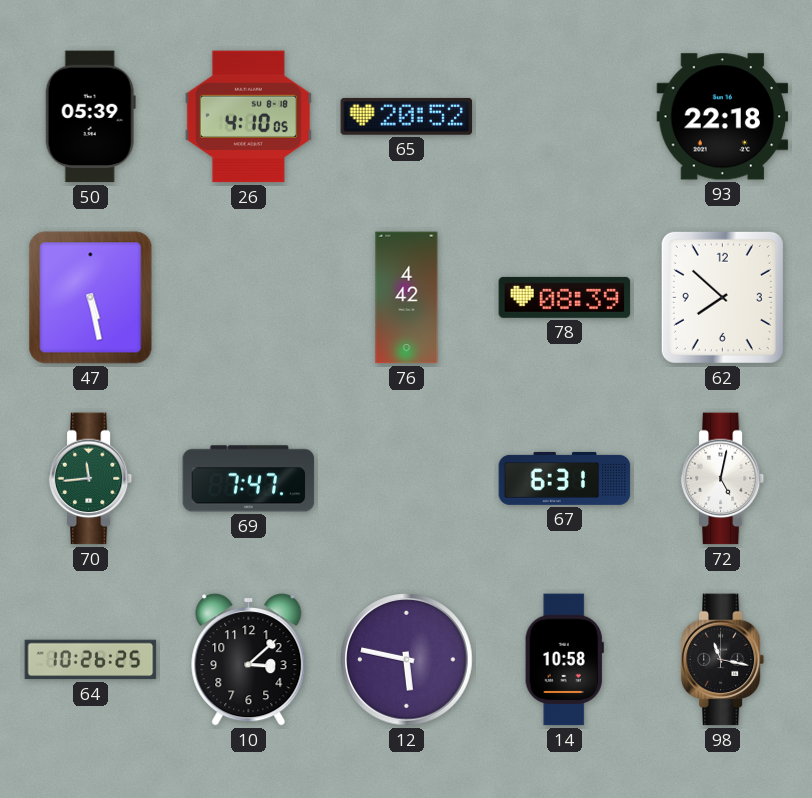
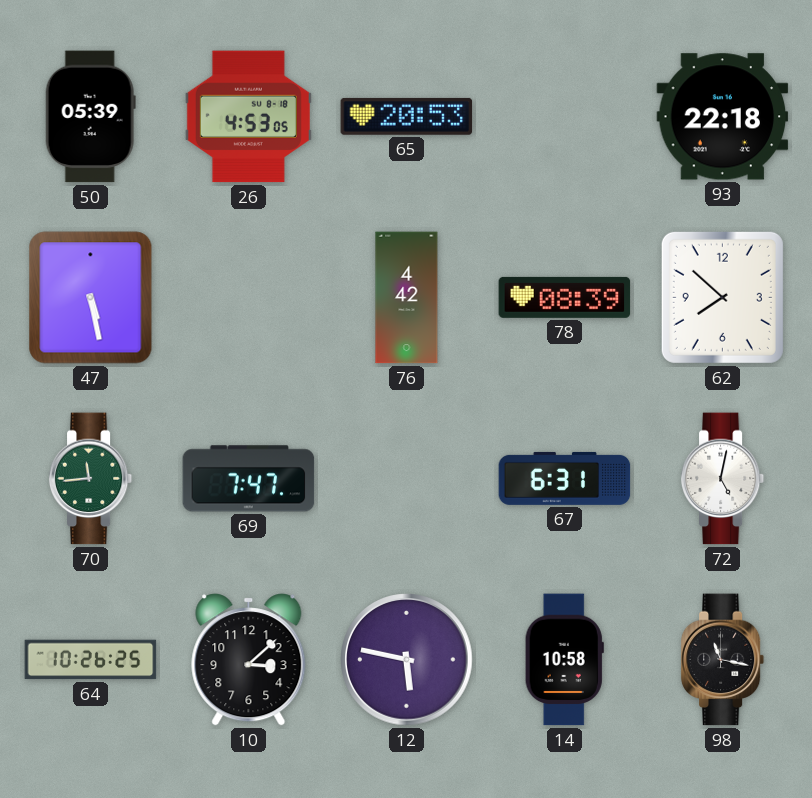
26: 4:10 -> 4:53
65: 20:52 -> 20:53
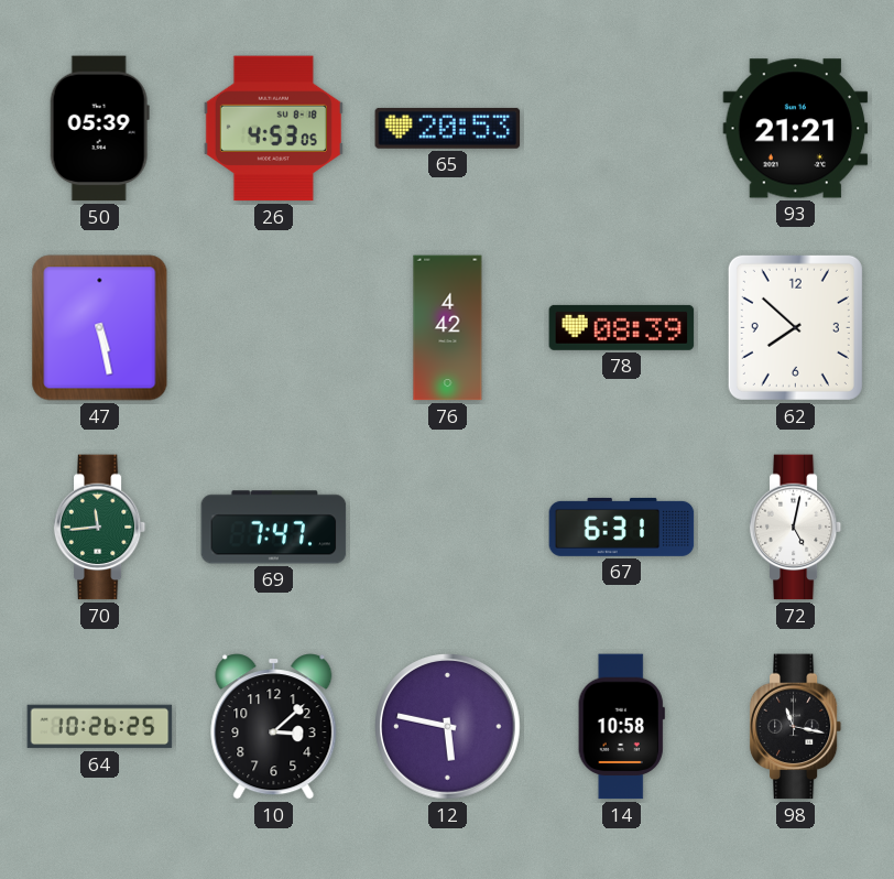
93: 22:18 -> 21:21
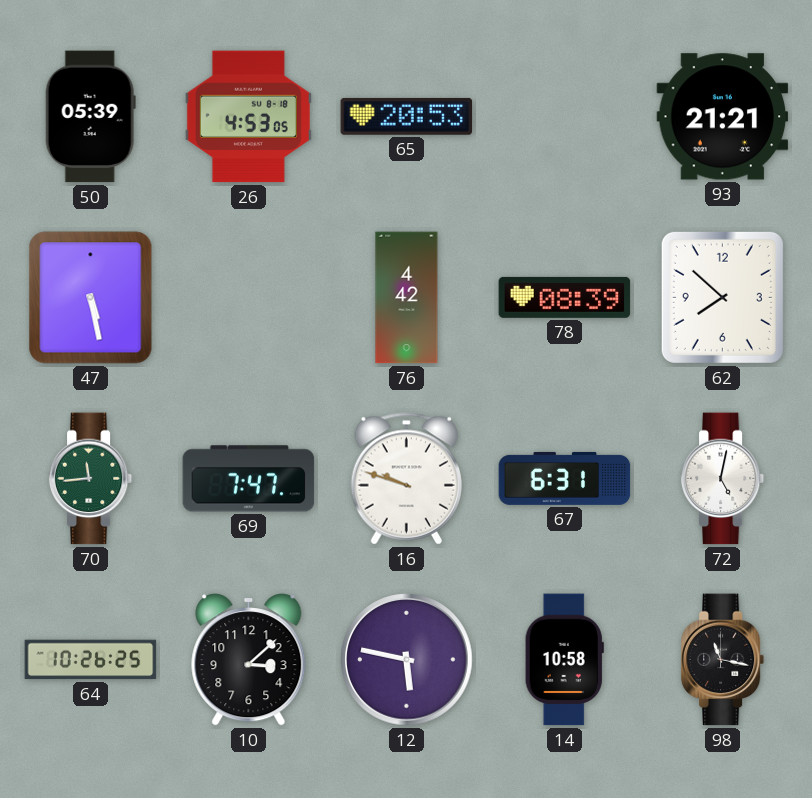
16: none -> 9:48
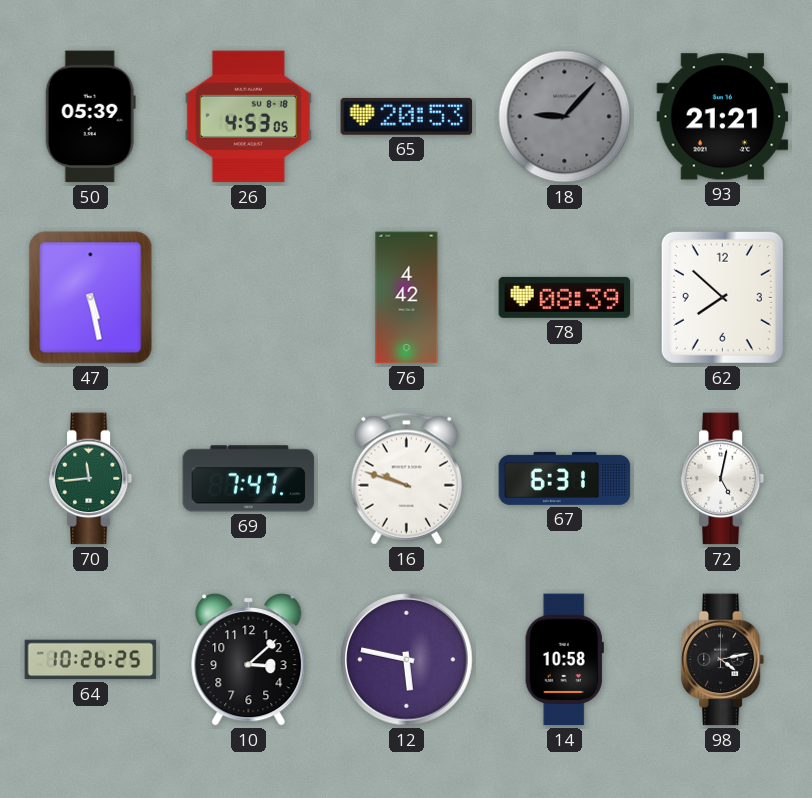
18: none -> 9:07
98: 11:17 -> 4:13
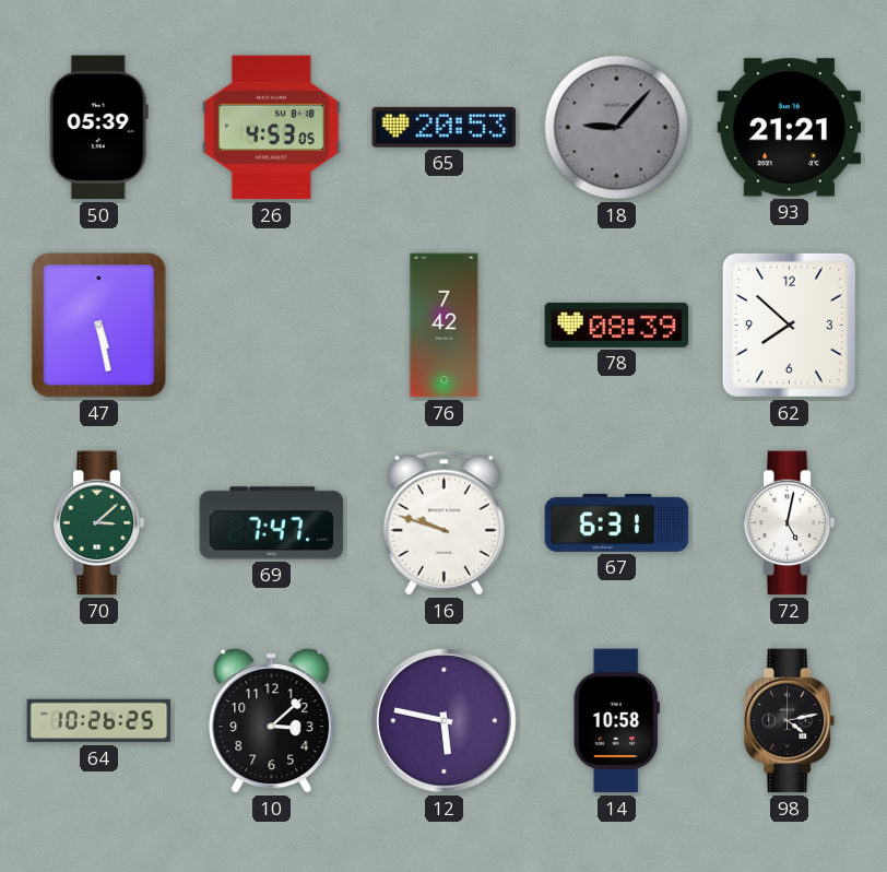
76: 4:42 -> 7:42
70: 11:44 -> 3:08
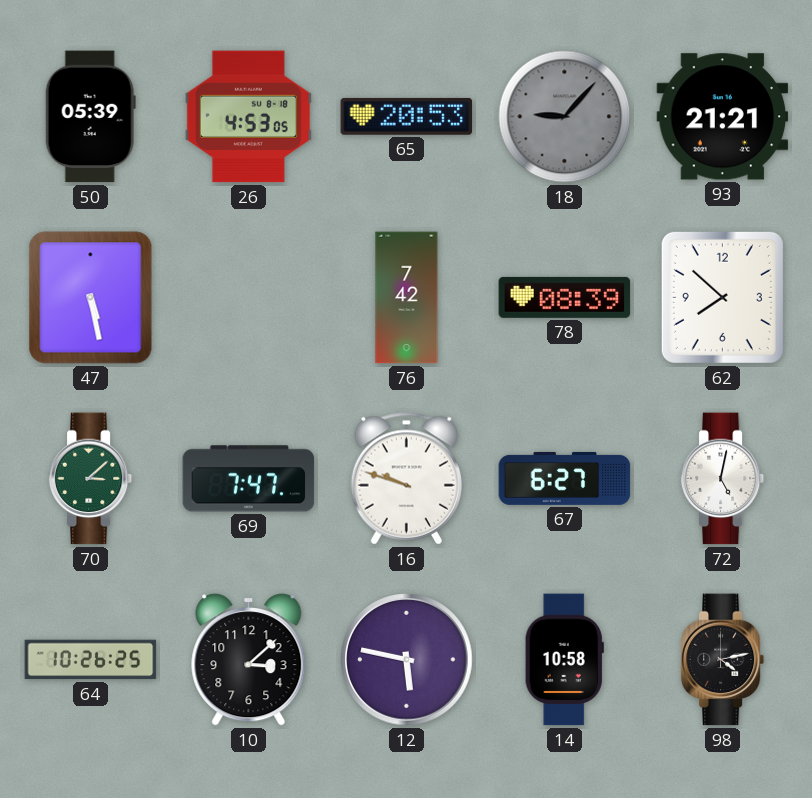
67: 6:31 -> 6:27
